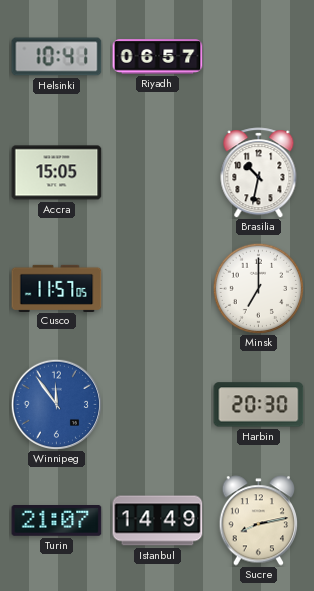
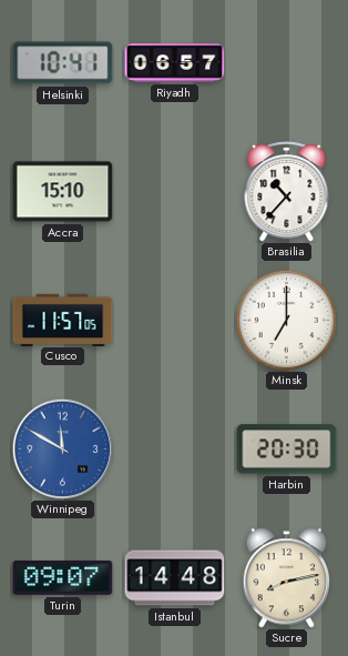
Accra: 15:05 -> 15:10
Brasilia: 10:32 -> 10:37
Winnipeg: 11:54 -> 11:50
Turin: 21:07 -> 09:07
Istanbul: 14:49 -> 14:48
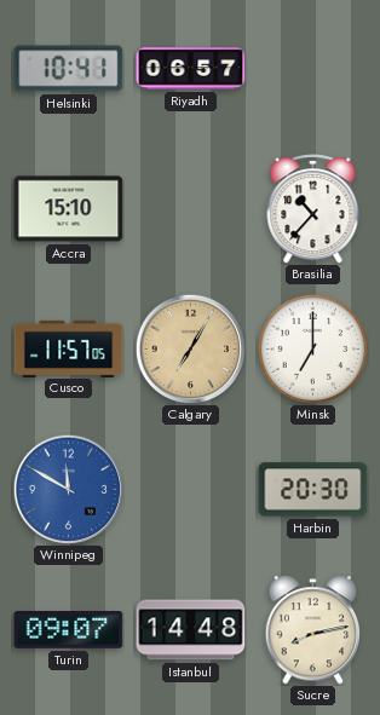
Calgary: none -> 7:05
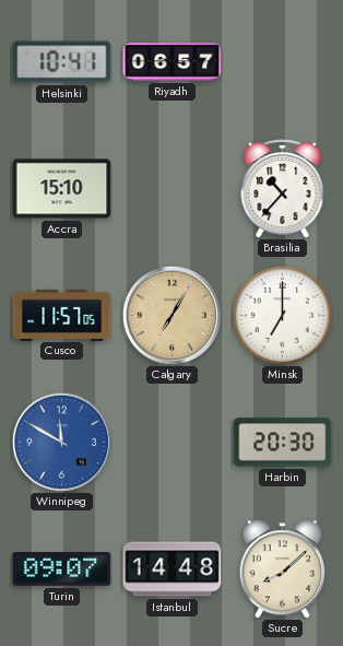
Sucre: 8:13 -> 8:08
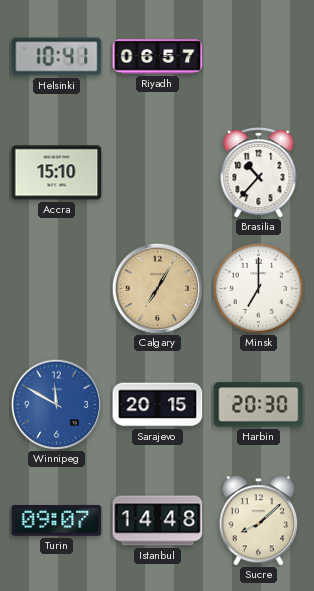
Cusco: 11:57 -> none
Sarajevo: none -> 20:15
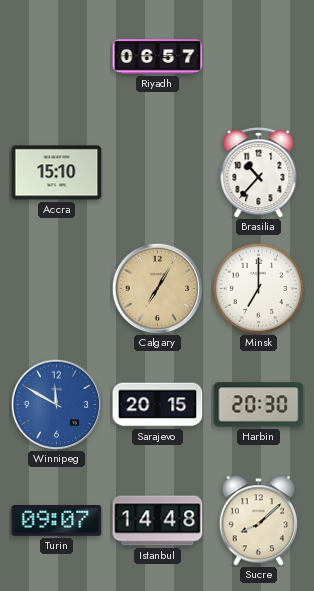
Helsinki: 10:41 -> none
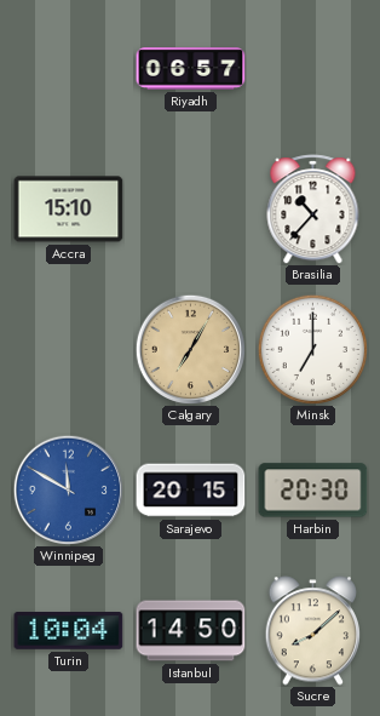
Turin: 09:07 -> 10:04
Istanbul: 14:48 -> 14:50
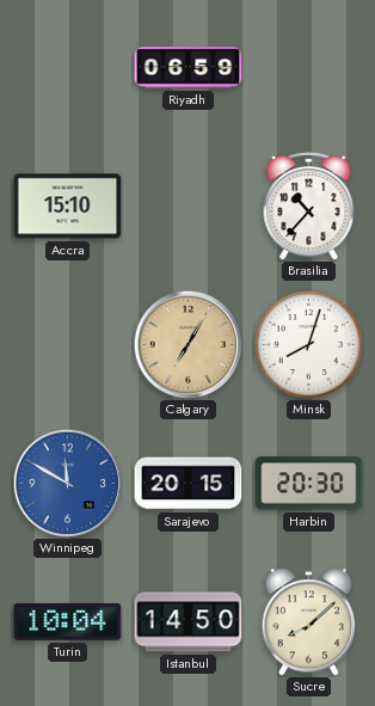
Riyadh: 06:57 -> 06:59
Minsk: 7:00 -> 8:03
